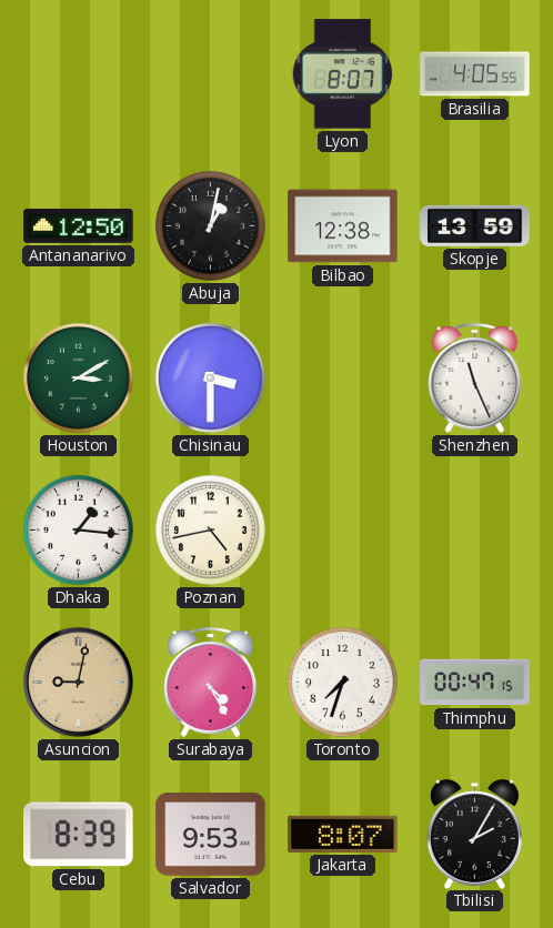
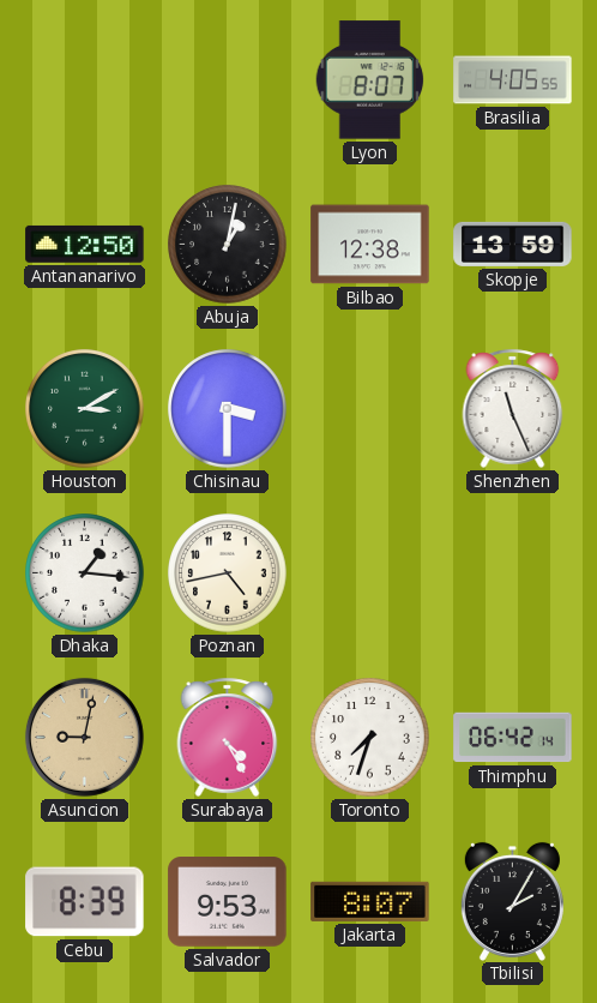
Thimphu: 00:47 -> 06:42
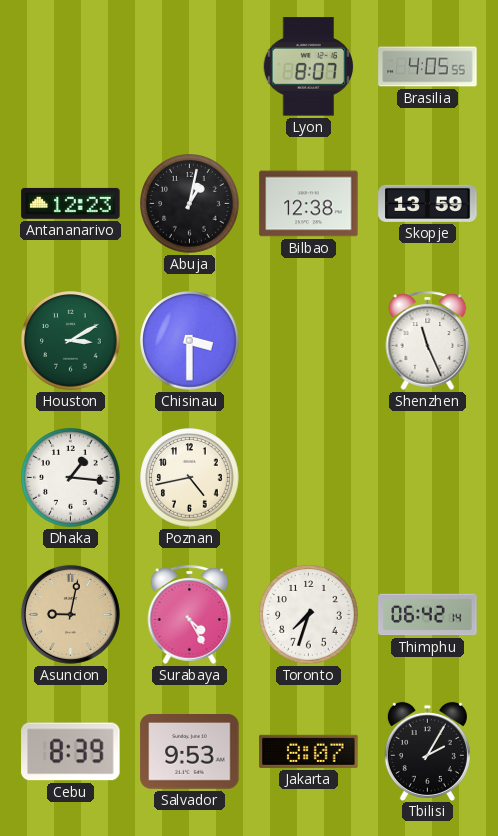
Antananarivo: 12:50 -> 12:23
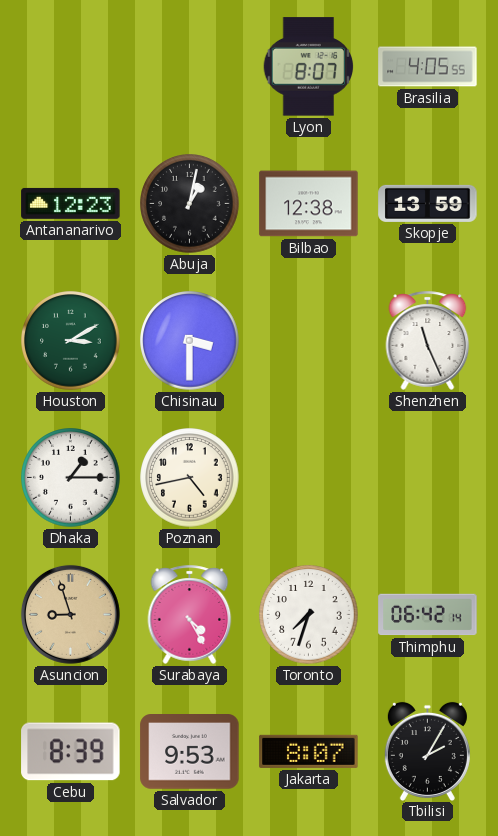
Dhaka: 1:16 -> 1:15
Asuncion: 9:02 -> 8:57
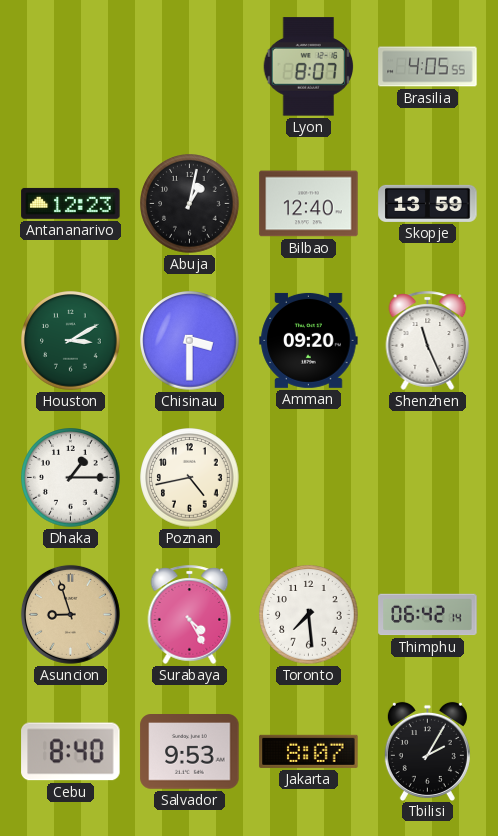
Bilbao: 12:38 -> 12:40
Amman: none -> 09:20
Toronto: 7:33 -> 7:29
Cebu: 8:39 -> 8:40
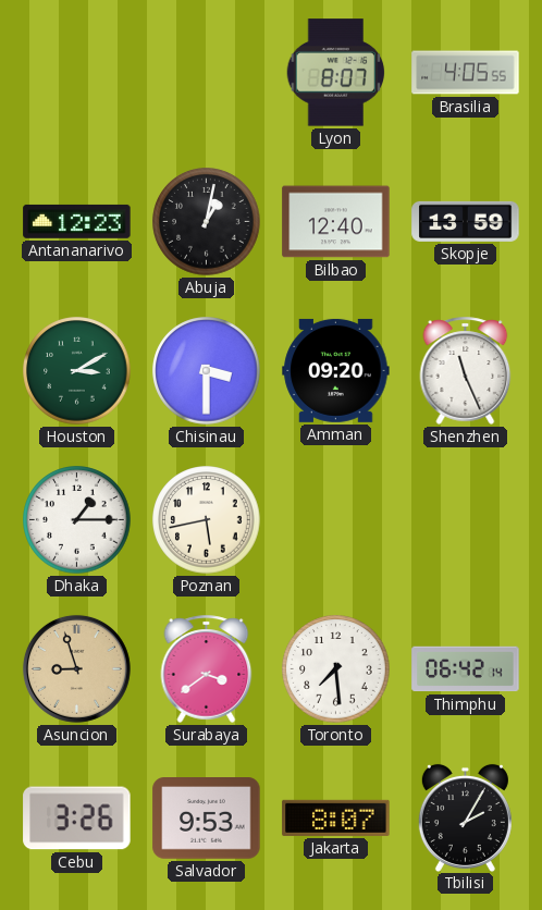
Poznan: 4:43 -> 5:43
Surabaya: 4:25 -> 3:39
Cebu: 8:40 -> 3:26
